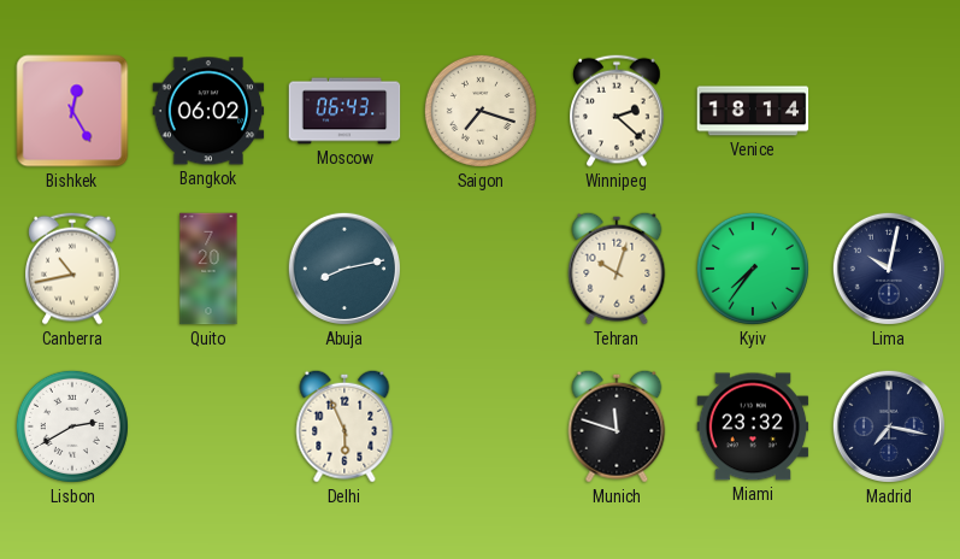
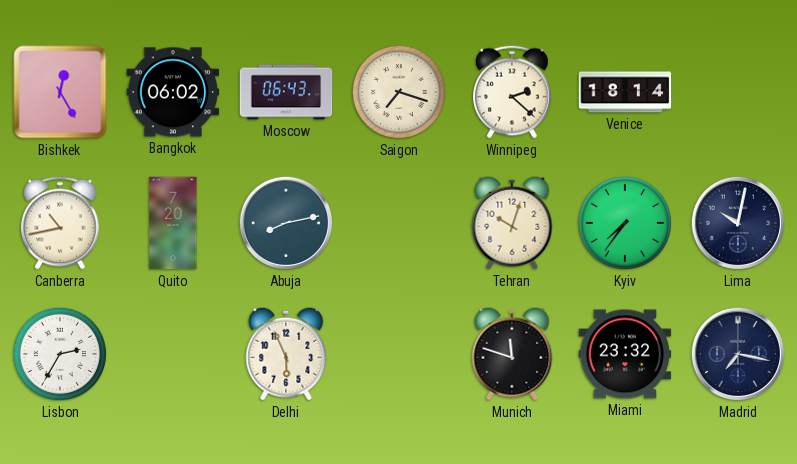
Lisbon: 2:40 -> 2:35
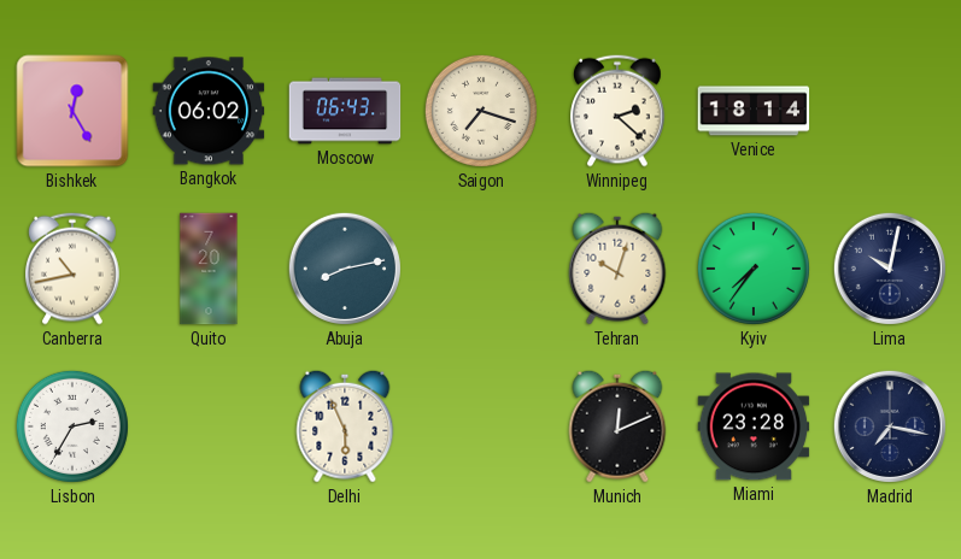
Munich: 11:48 -> 12:11
Miami: 23:32 -> 23:28
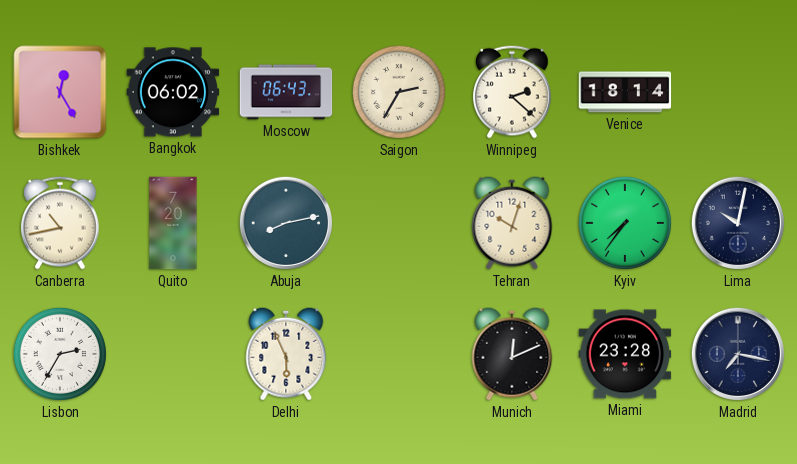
Saigon: 7:18 -> 2:35
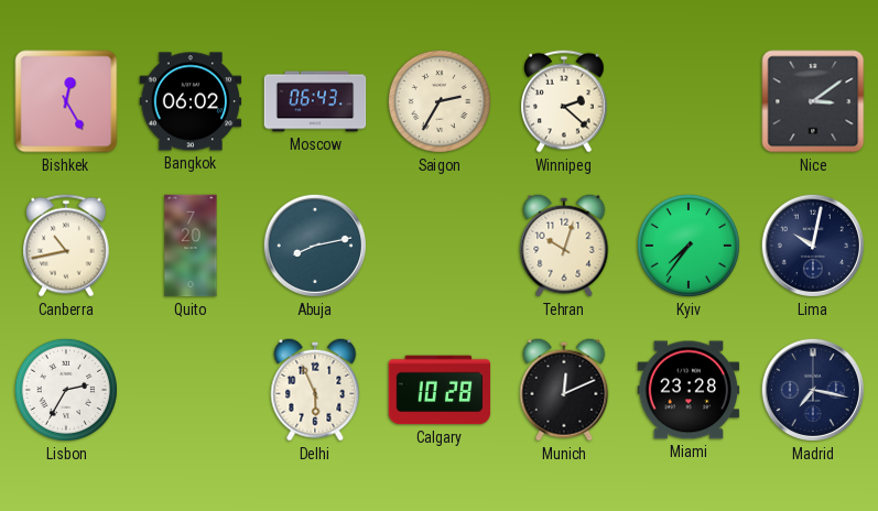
Venice: 18:14 -> none
Nice: none -> 3:09
Calgary: none -> 10:28
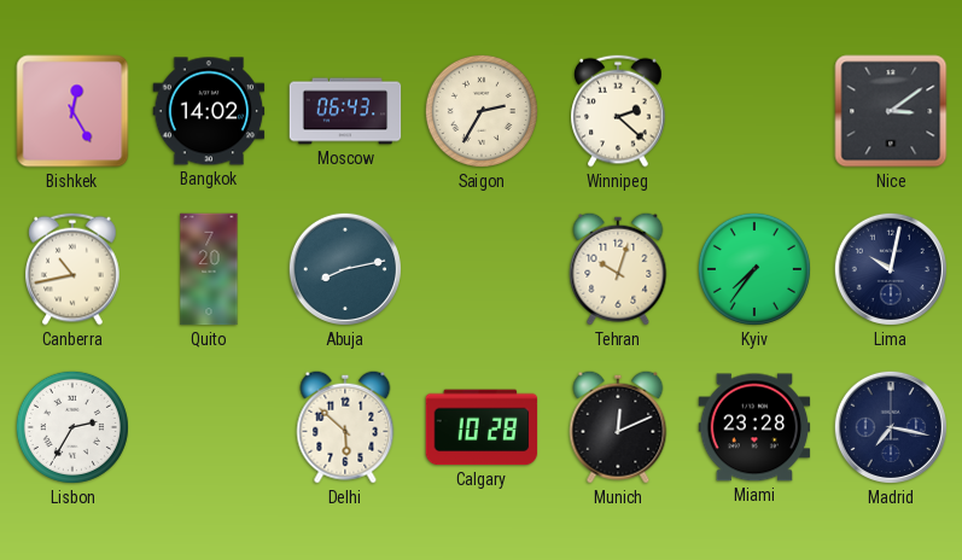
Bangkok: 06:02 -> 14:02
Delhi: 5:56 -> 5:52
